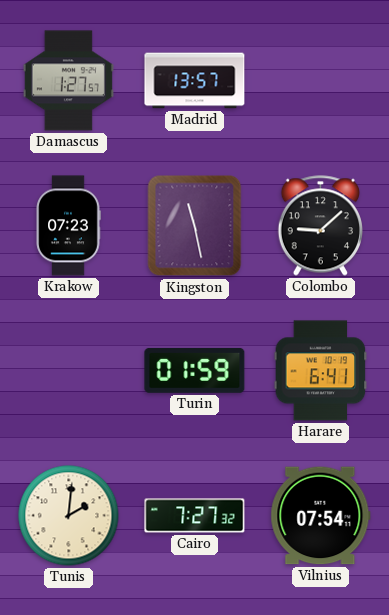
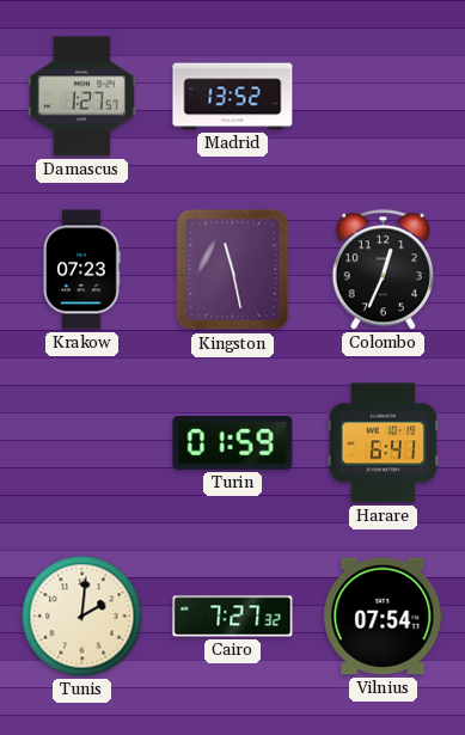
Madrid: 13:57 -> 13:52
Colombo: 9:08 -> 12:34
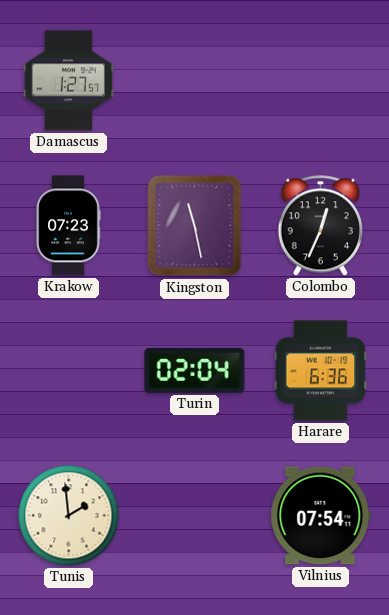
Madrid: 13:52 -> none
Turin: 01:59 -> 02:04
Harare: 6:41 -> 6:36
Tunis: 2:01 -> 1:59
Cairo: 7:27 -> none
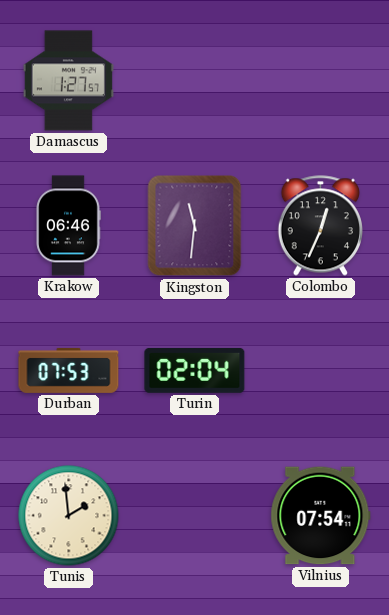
Krakow: 07:23 -> 06:46
Kingston: 11:28 -> 11:31
Durban: none -> 07:53
Harare: 6:36 -> none
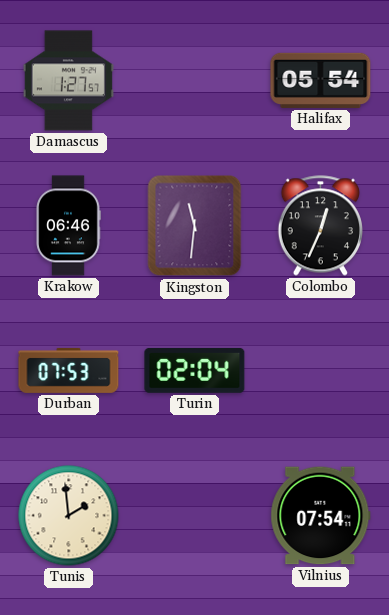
Halifax: none -> 05:54
